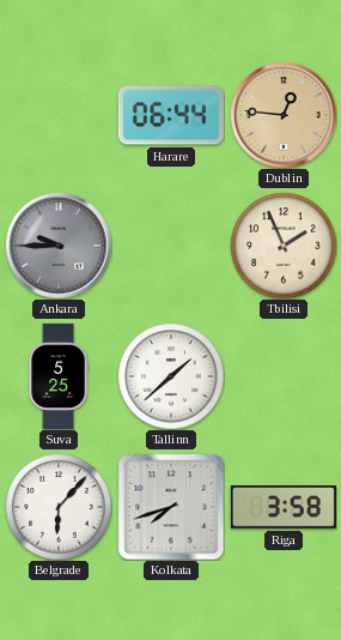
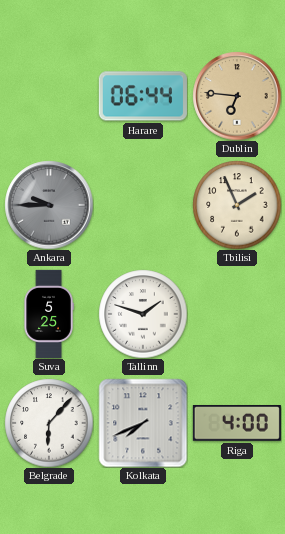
Dublin: 12:46 -> 6:46
Tallinn: 1:38 -> 1:48
Kolkata: 7:42 -> 7:41
Riga: 3:58 -> 4:00
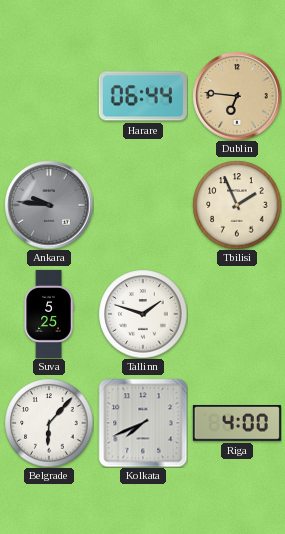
Ankara: 9:45 -> 9:46
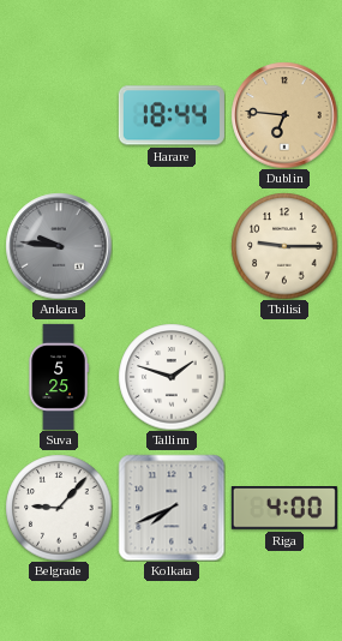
Harare: 06:44 -> 18:44
Tbilisi: 1:56 -> 9:15
Belgrade: 6:07 -> 9:07
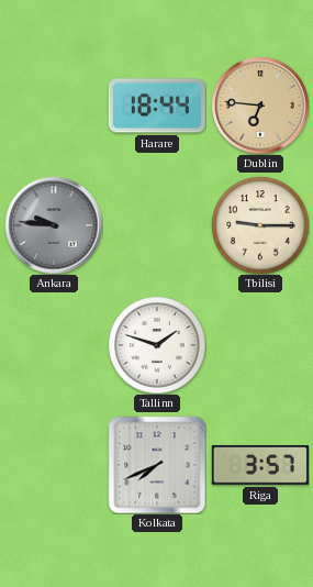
Suva: 5:25 -> none
Belgrade: 9:07 -> none
Riga: 4:00 -> 3:57
